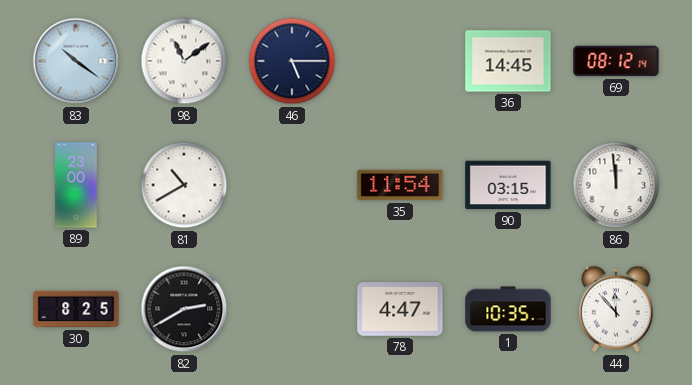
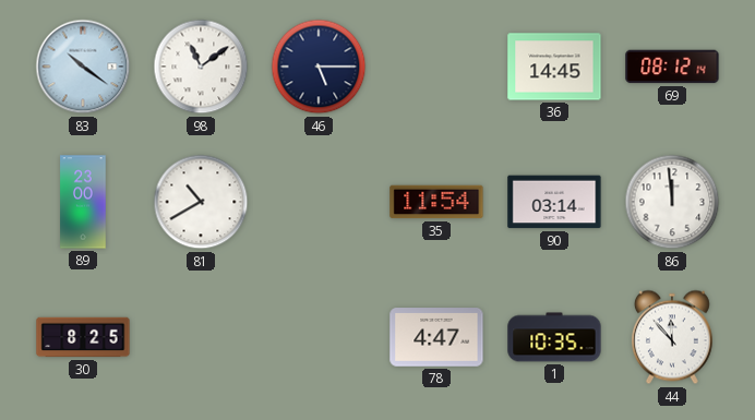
90: 03:15 -> 03:14
82: 2:40 -> none
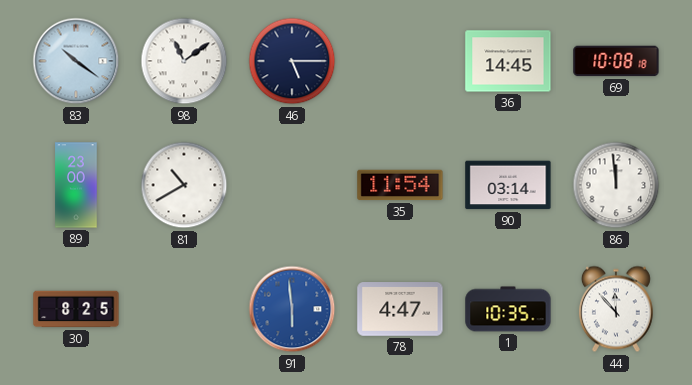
69: 08:12 -> 10:08
91: none -> 5:59
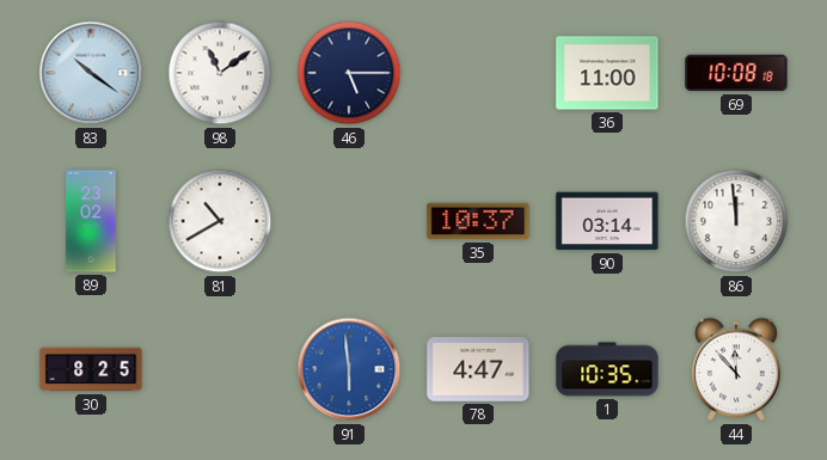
36: 14:45 -> 11:00
89: 23:00 -> 23:02
35: 11:54 -> 10:37
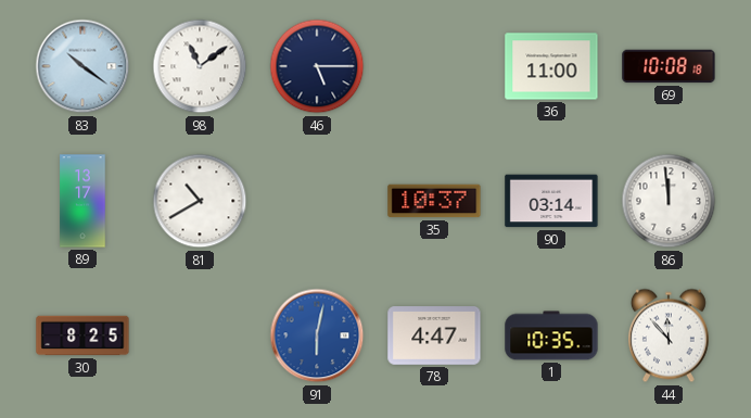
89: 23:02 -> 13:17
91: 5:59 -> 6:02
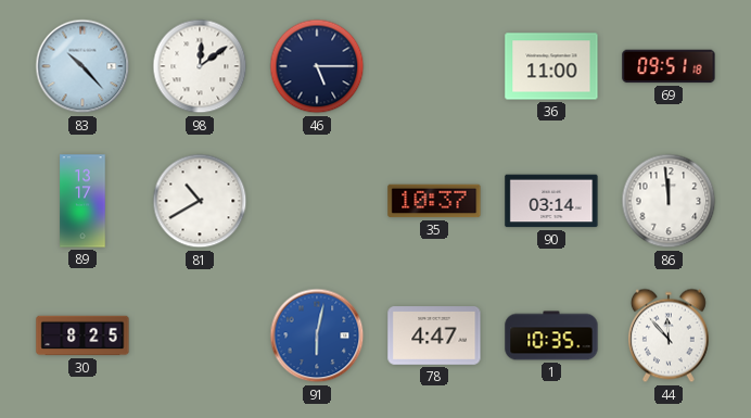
83: 10:21 -> 10:23
98: 11:09 -> 12:09
69: 10:08 -> 09:51
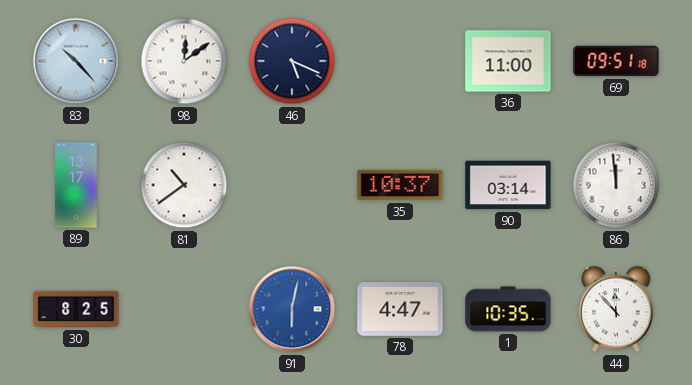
46: 5:15 -> 5:19
81: 10:40 -> 10:39
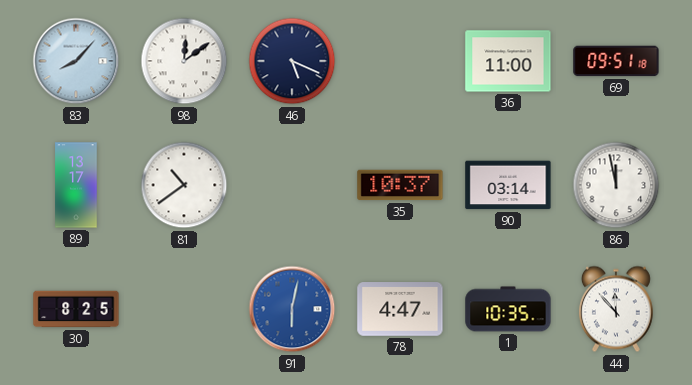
83: 10:23 -> 8:07
86: 11:59 -> 11:58
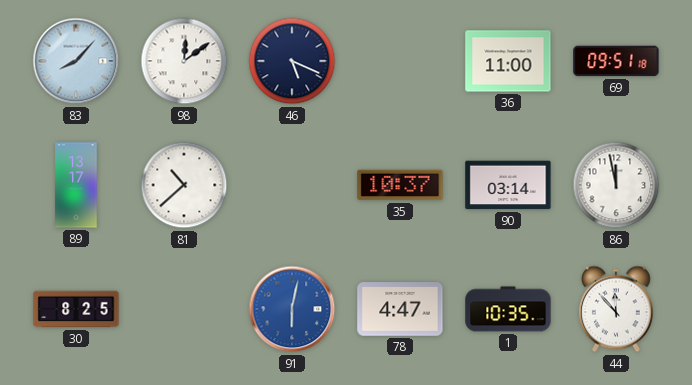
81: 10:39 -> 10:38
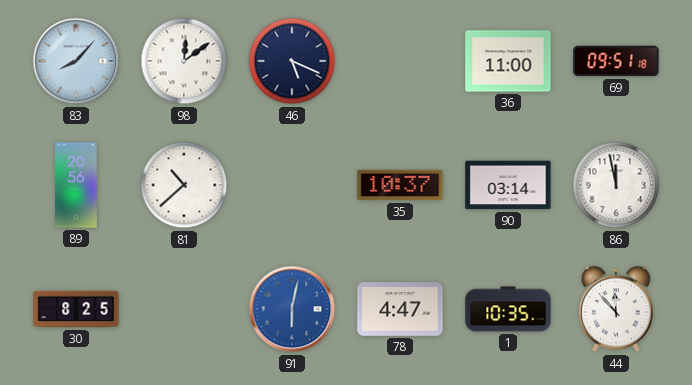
89: 13:17 -> 20:56
